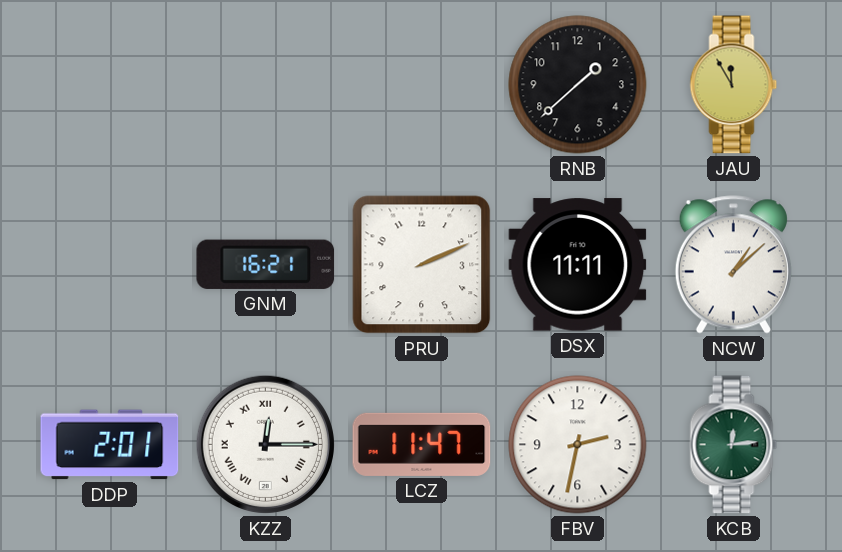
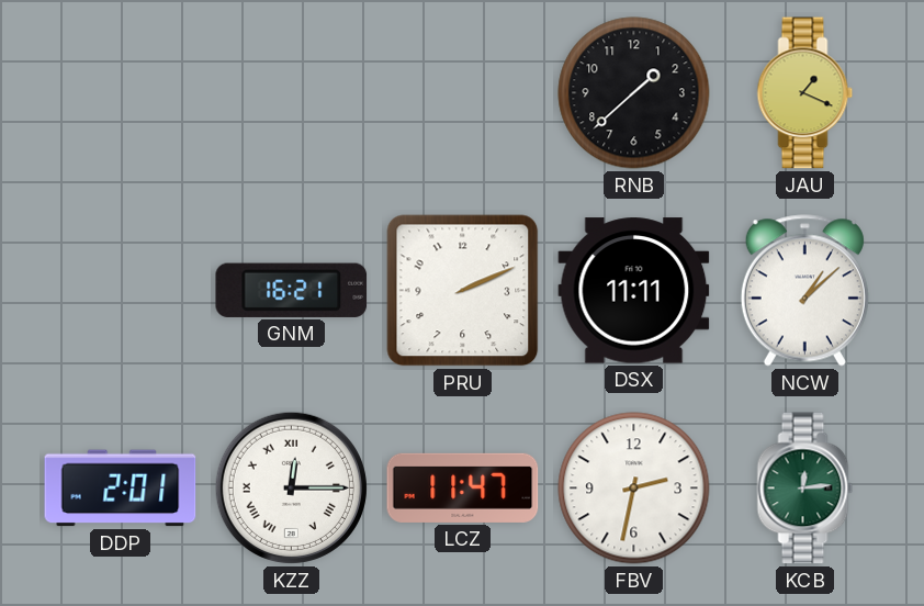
JAU: 11:55 -> 1:19
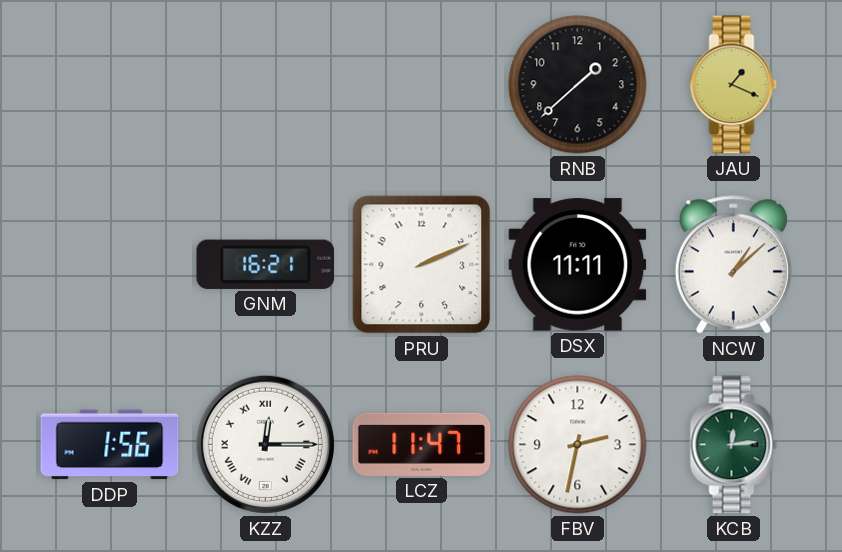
DDP: 2:01 -> 1:56
